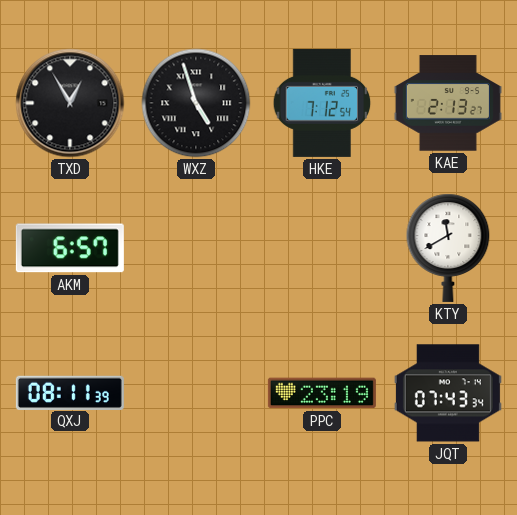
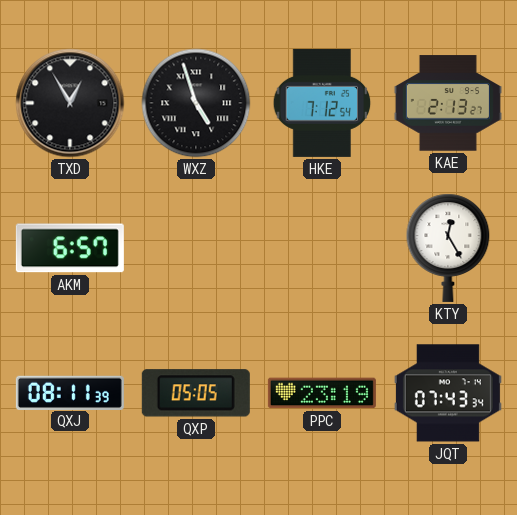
KTY: 11:40 -> 12:25
QXP: none -> 05:05
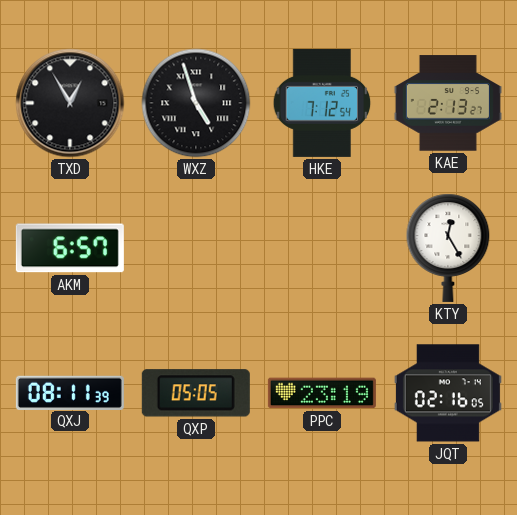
JQT: 07:43 -> 02:16
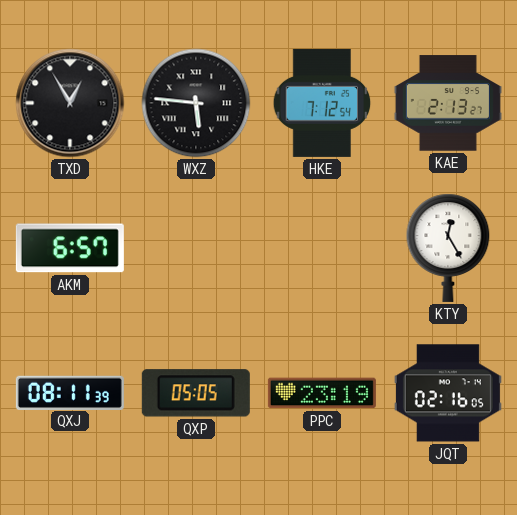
WXZ: 4:57 -> 5:46
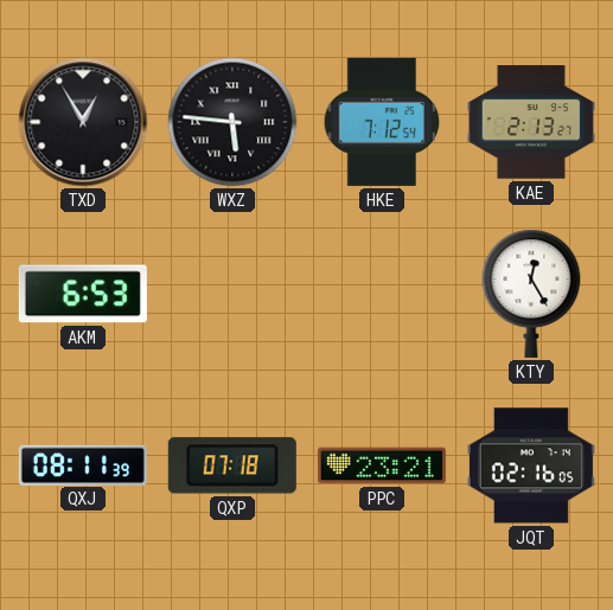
AKM: 6:57 -> 6:53
QXP: 05:05 -> 07:18
PPC: 23:19 -> 23:21
